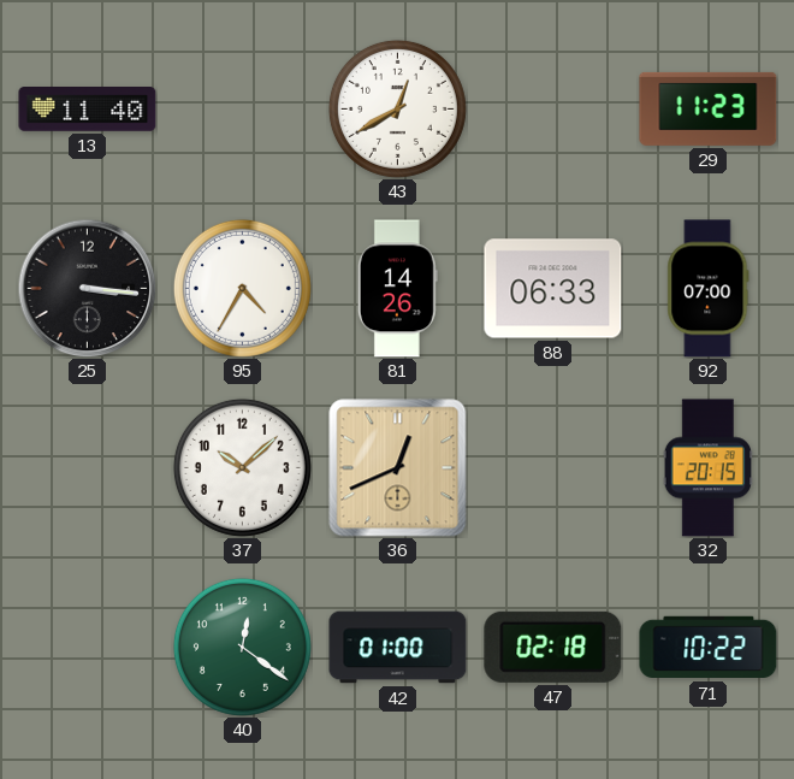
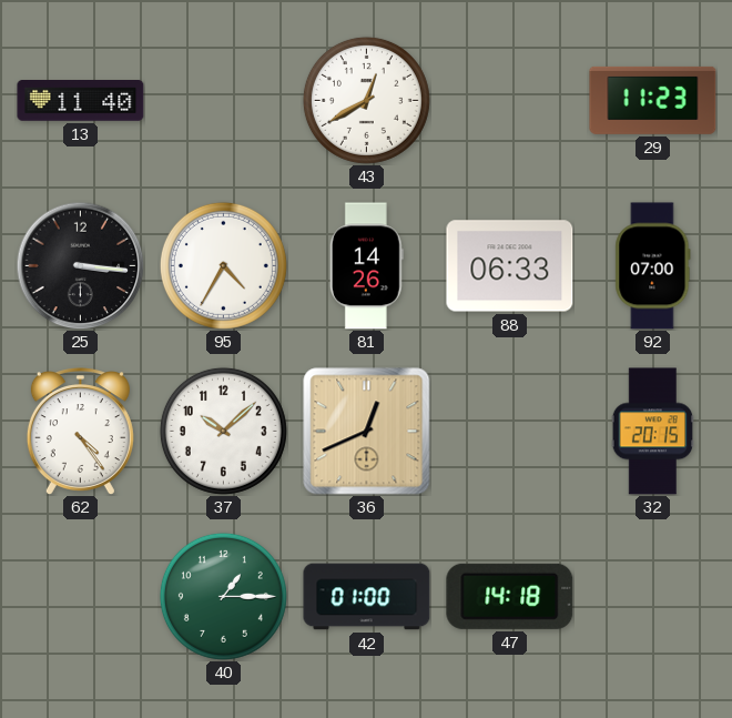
62: none -> 4:24
40: 12:21 -> 1:15
47: 02:18 -> 14:18
71: 10:22 -> none
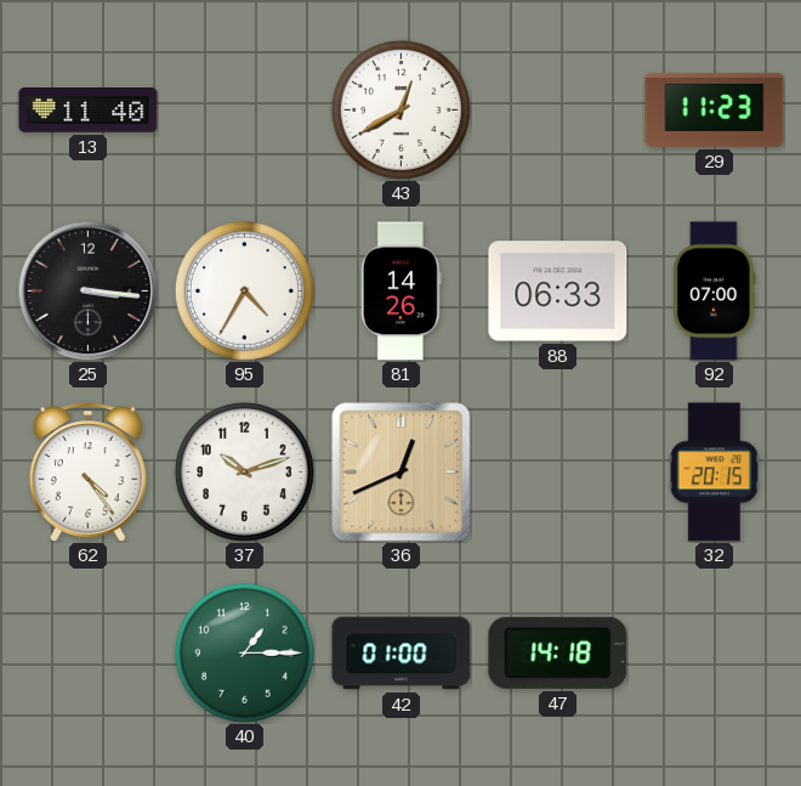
37: 10:08 -> 10:12
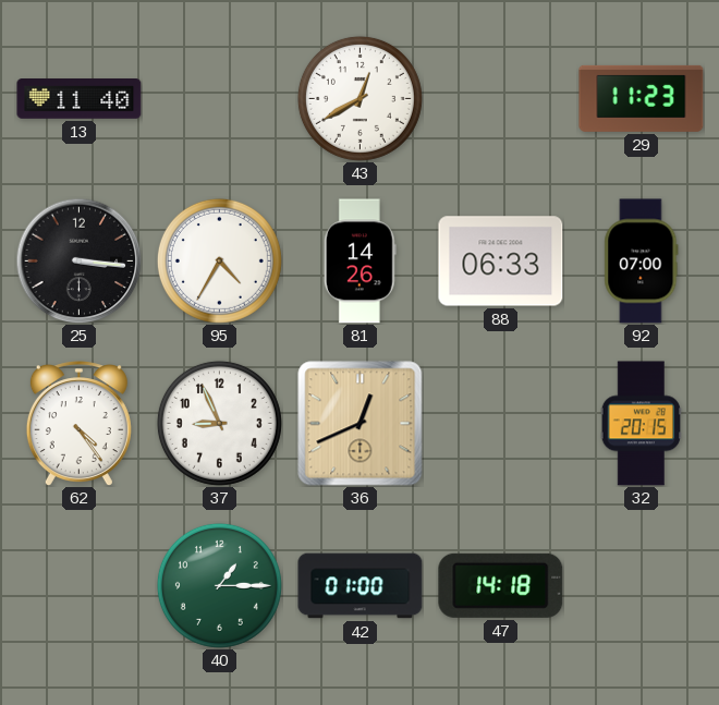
37: 10:12 -> 8:56
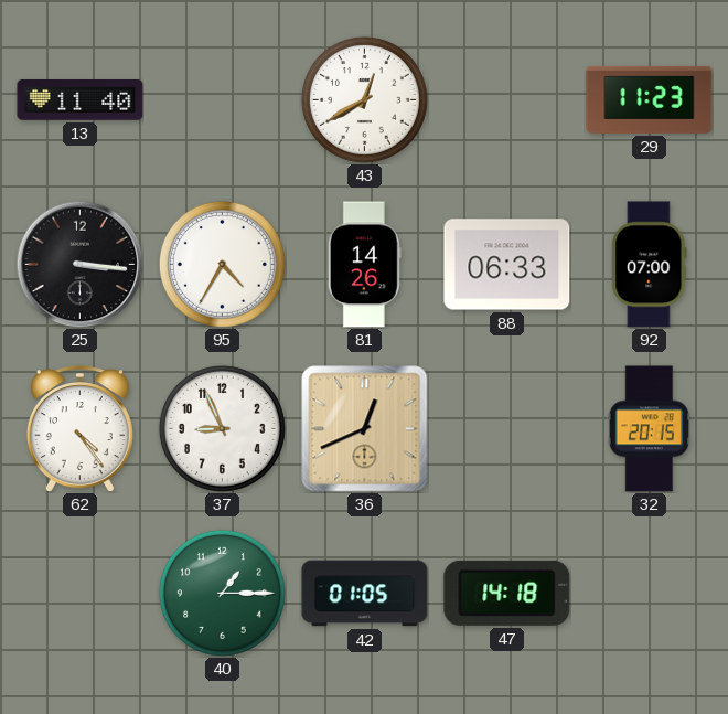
42: 01:00 -> 01:05
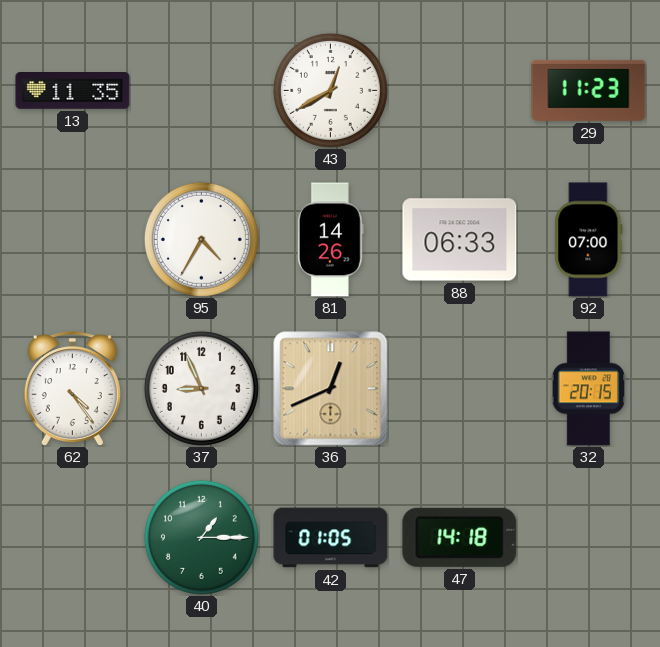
13: 11:40 -> 11:35
25: 3:16 -> none
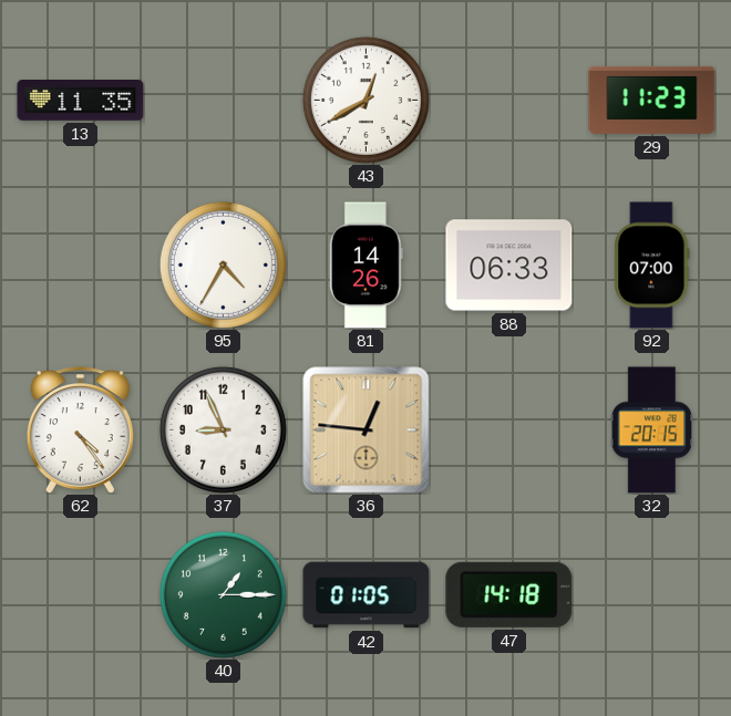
36: 12:41 -> 12:46
